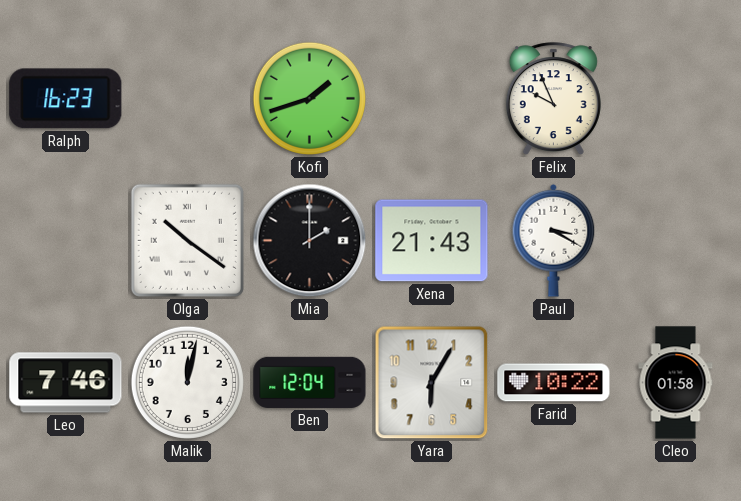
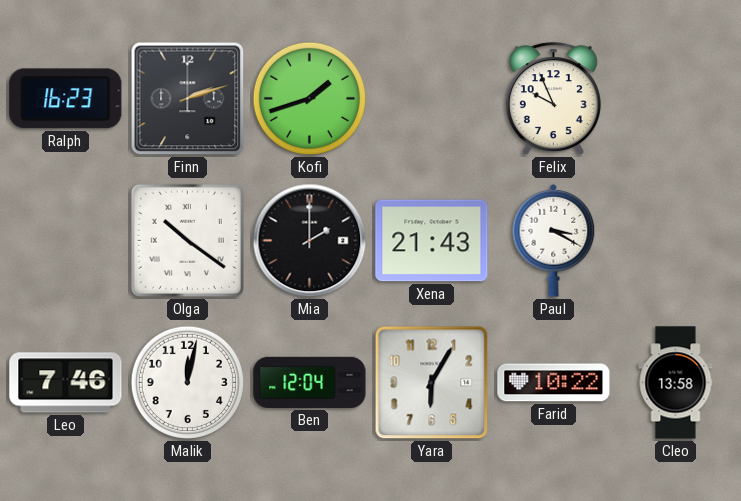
Finn: none -> 2:12
Cleo: 01:58 -> 13:58
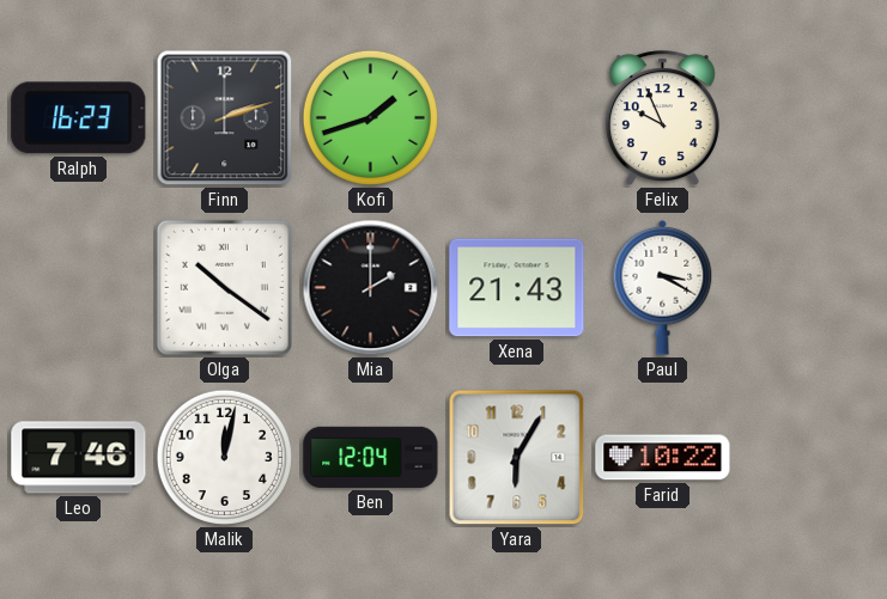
Cleo: 13:58 -> none
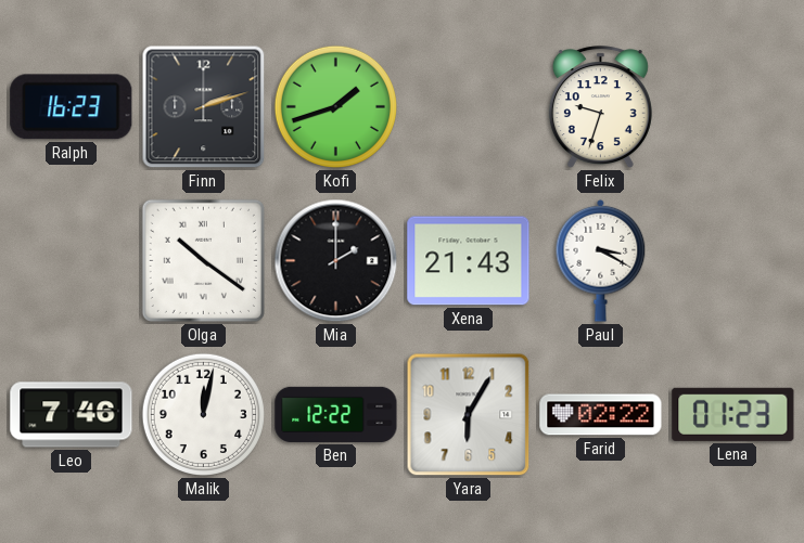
Felix: 9:56 -> 9:33
Ben: 12:04 -> 12:22
Farid: 10:22 -> 02:22
Lena: none -> 01:23
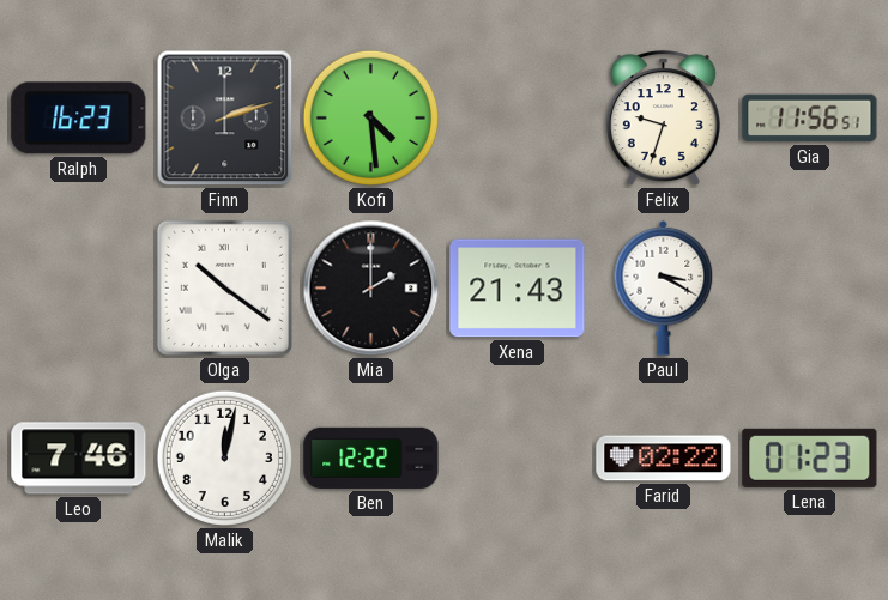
Kofi: 1:42 -> 4:29
Gia: none -> 11:56
Yara: 6:05 -> none
